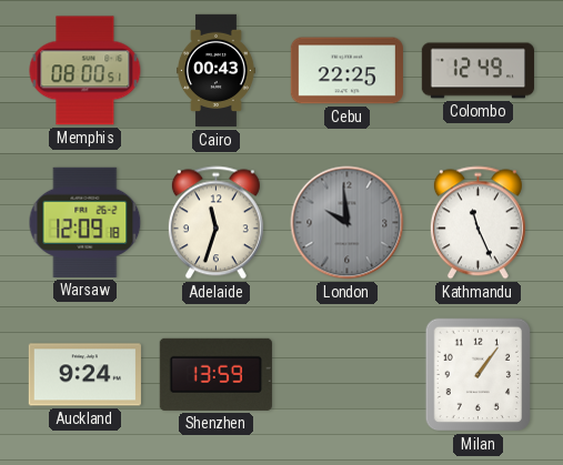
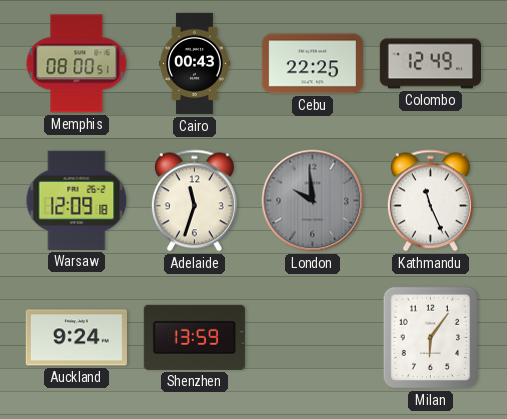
Milan: 1:06 -> 6:06
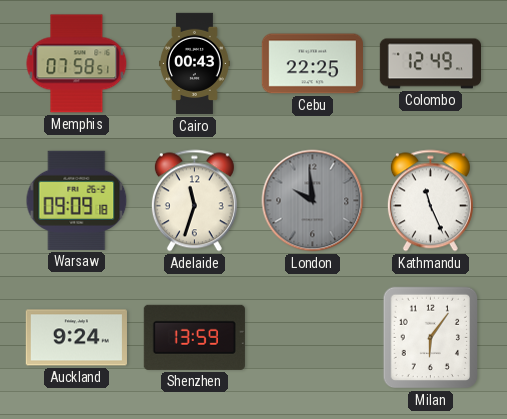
Memphis: 08:00 -> 07:58
Warsaw: 12:09 -> 09:09
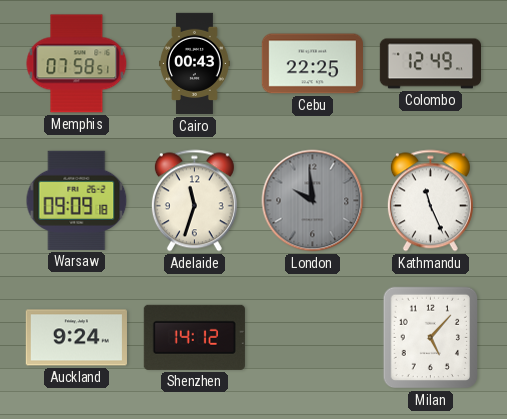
Shenzhen: 13:59 -> 14:12
Milan: 6:06 -> 5:07
